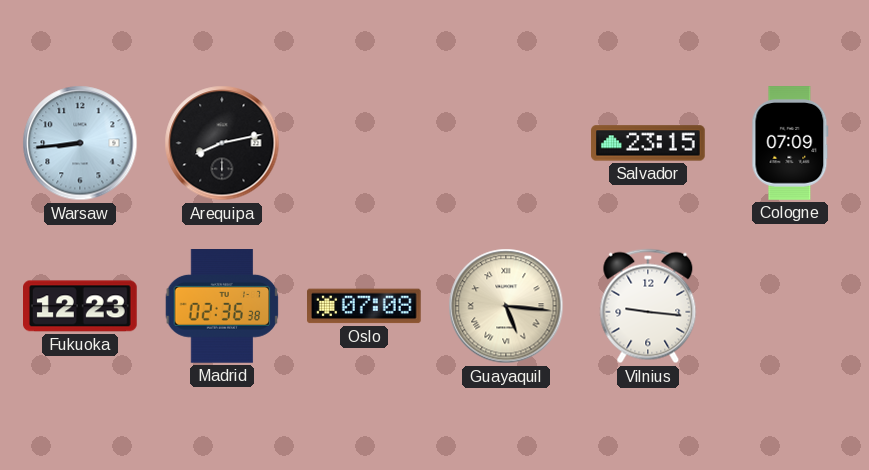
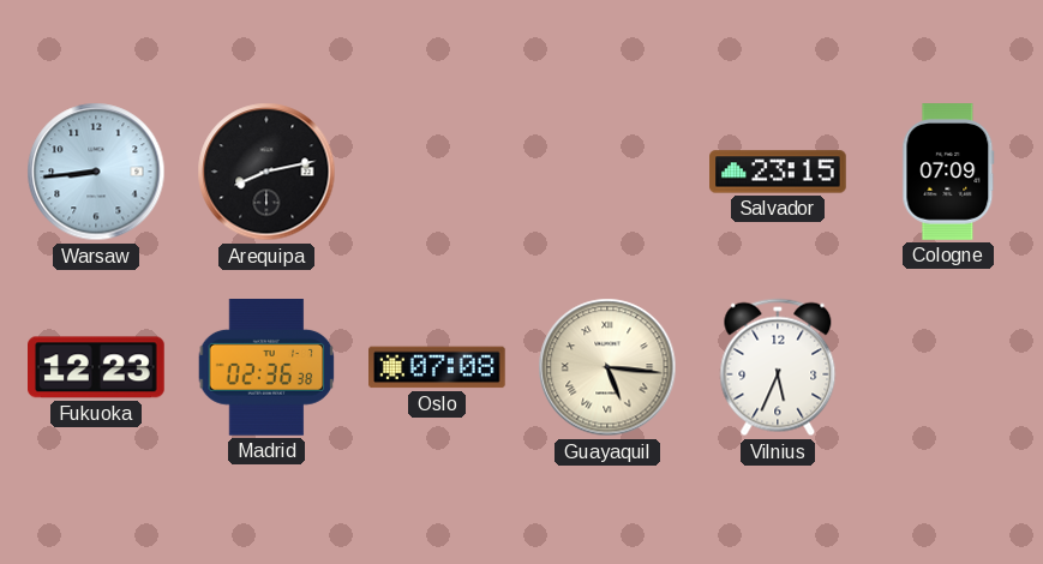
Vilnius: 9:16 -> 5:34
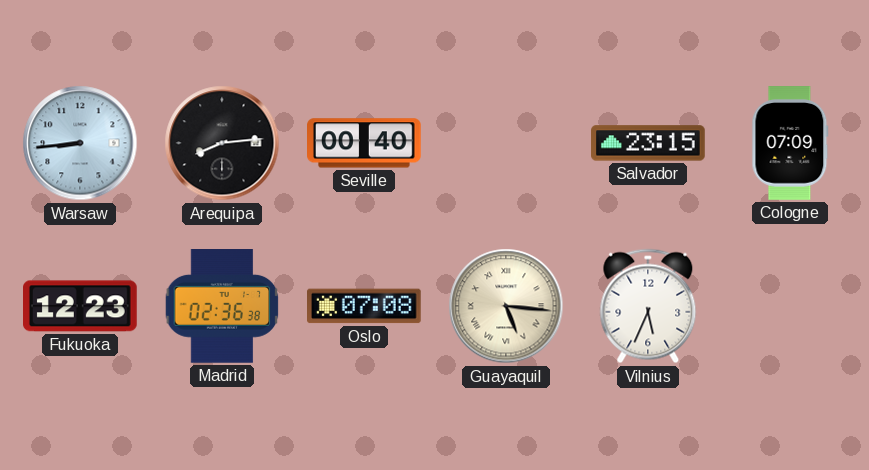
Arequipa: 8:13 -> 8:14
Seville: none -> 00:40
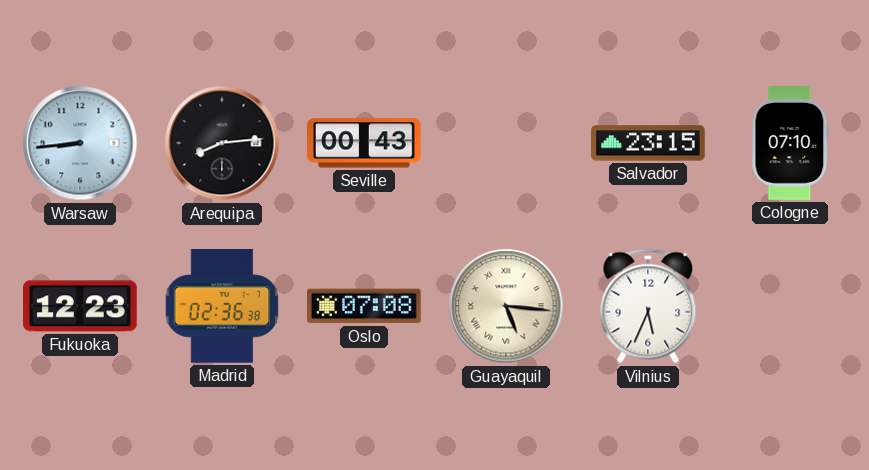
Seville: 00:40 -> 00:43
Cologne: 07:09 -> 07:10
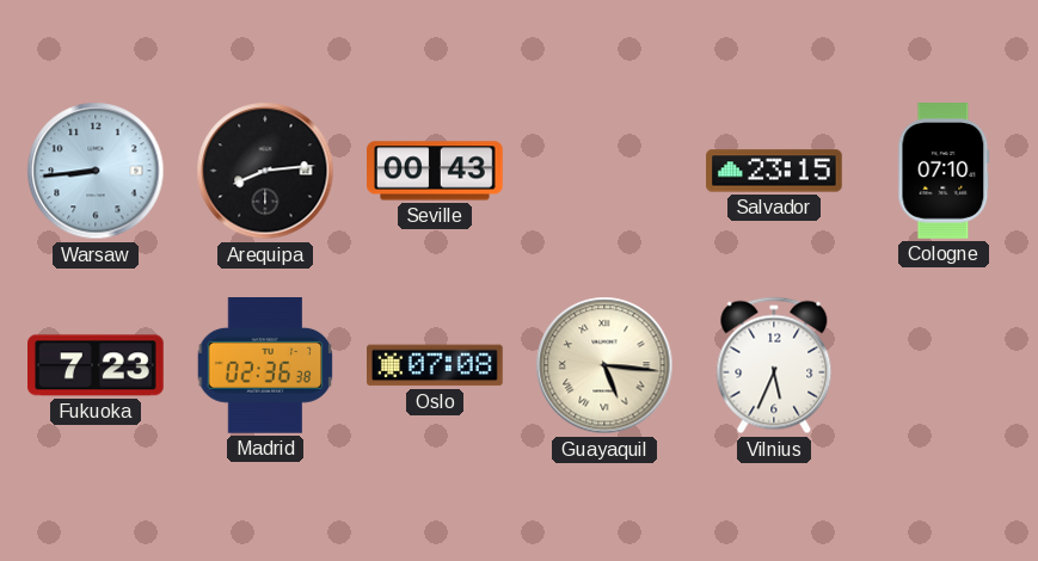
Fukuoka: 12:23 -> 7:23
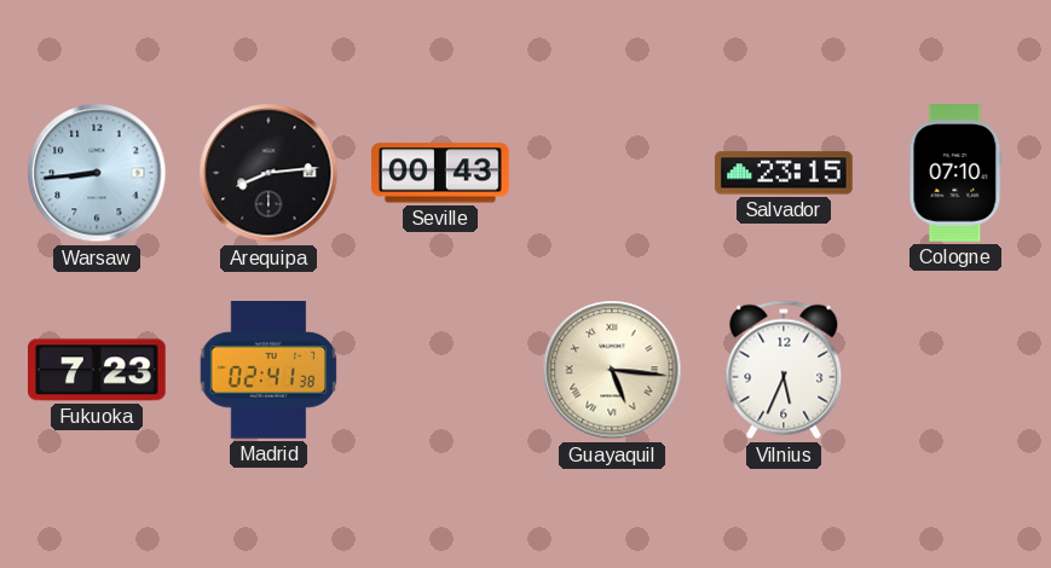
Madrid: 02:36 -> 02:41
Oslo: 07:08 -> none
